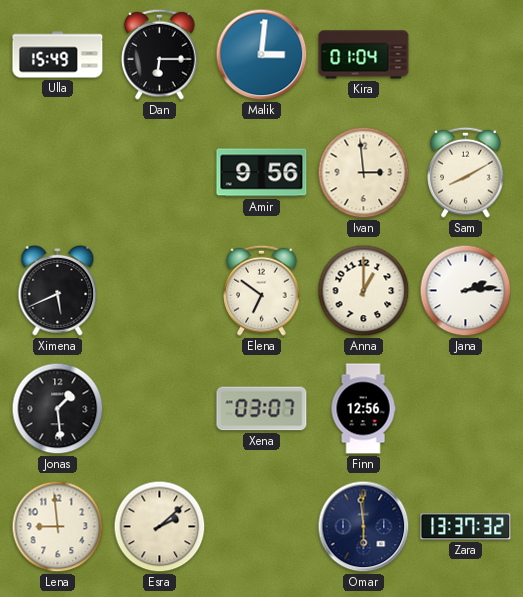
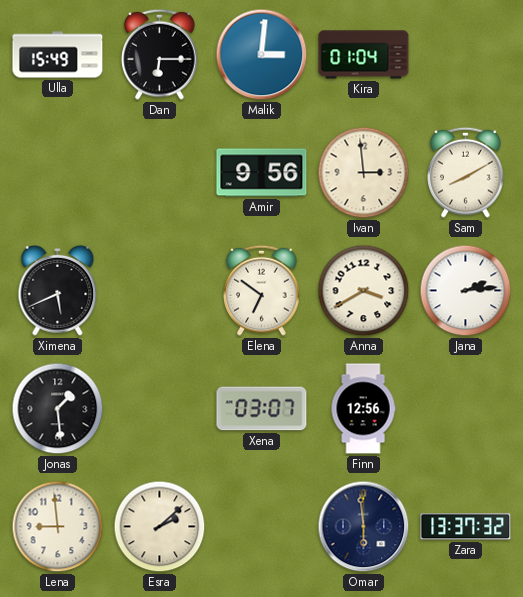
Anna: 1:00 -> 3:40
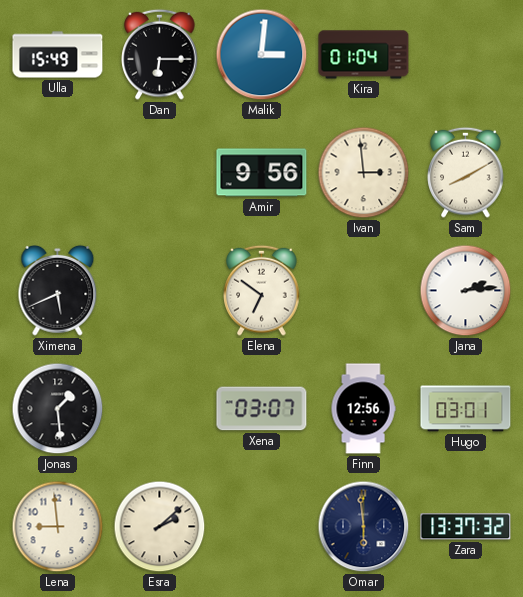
Anna: 3:40 -> none
Hugo: none -> 03:01
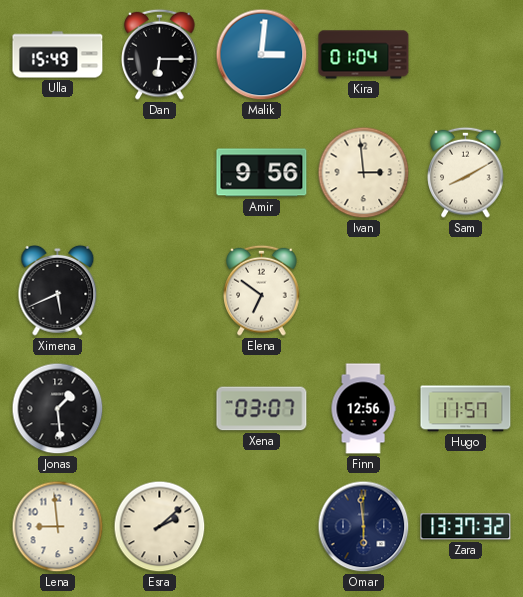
Jana: 2:14 -> none
Hugo: 03:01 -> 11:57
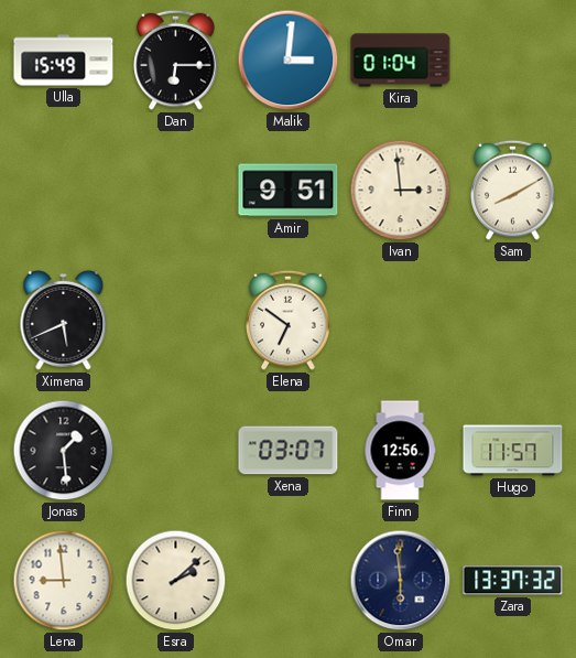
Amir: 9:56 -> 9:51
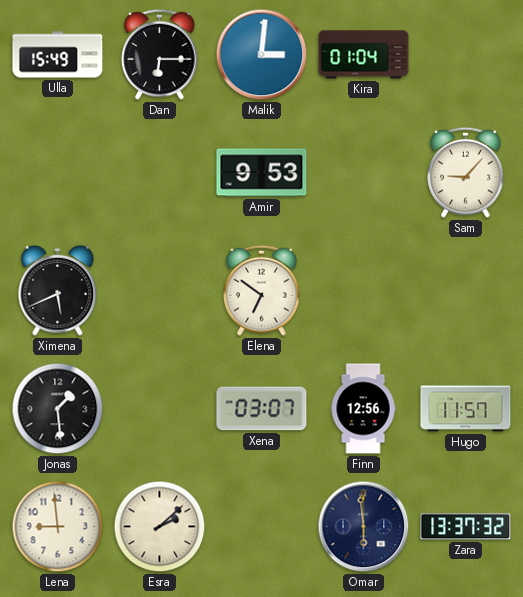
Amir: 9:51 -> 9:53
Ivan: 2:59 -> none
Sam: 8:10 -> 9:07
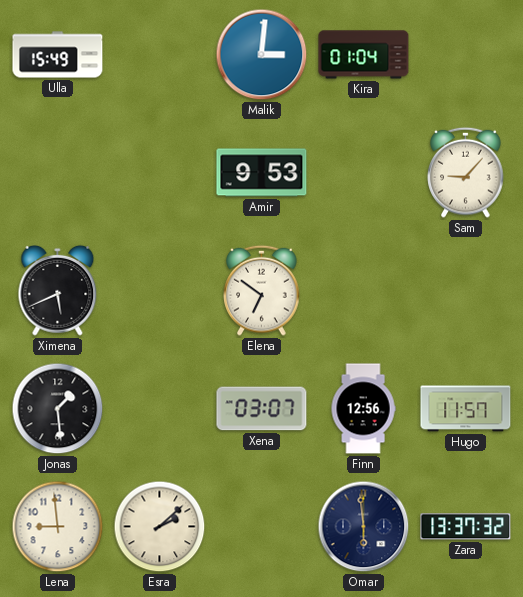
Dan: 6:15 -> none
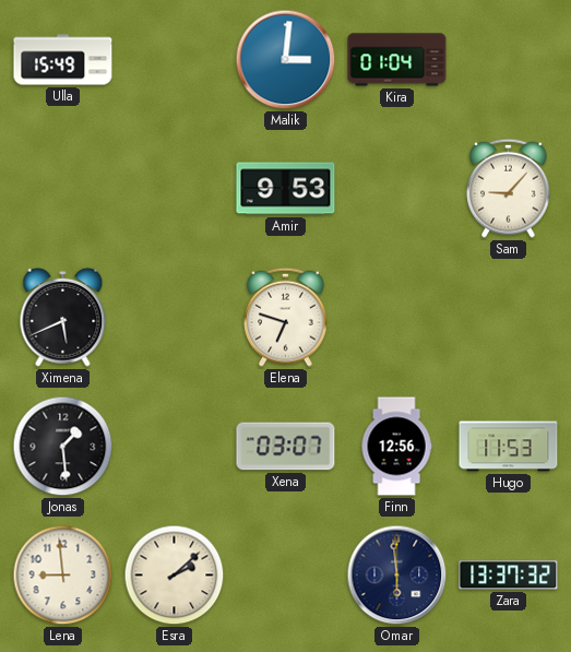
Elena: 6:51 -> 6:48
Hugo: 11:57 -> 11:53
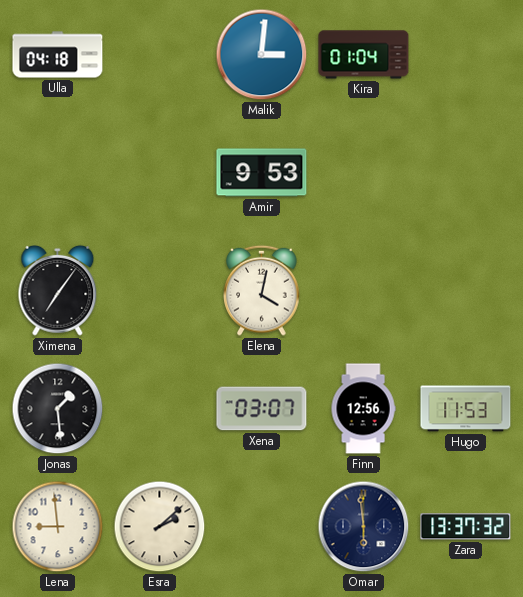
Ulla: 15:49 -> 04:18
Sam: 9:07 -> none
Ximena: 5:41 -> 7:06
Elena: 6:48 -> 4:02
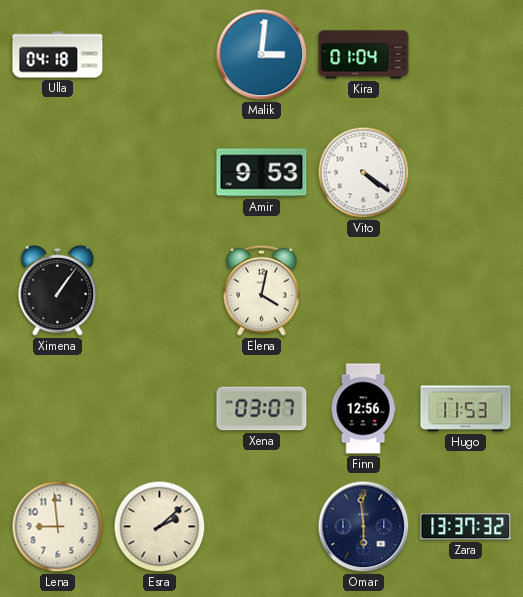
Vito: none -> 4:21
Ximena: 7:06 -> 1:06
Jonas: 1:29 -> none
